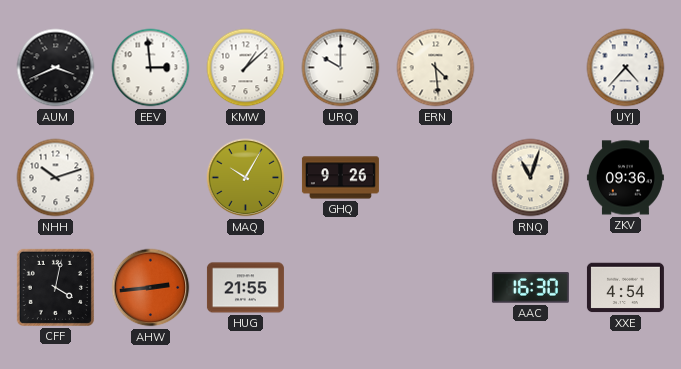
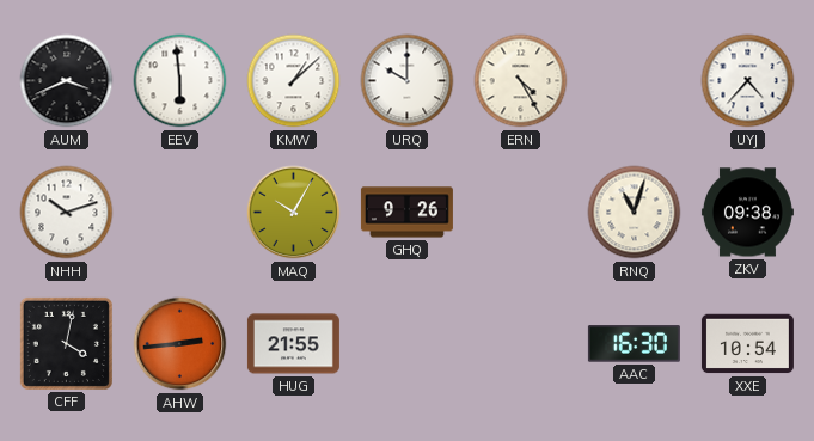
EEV: 2:59 -> 5:59
ERN: 4:29 -> 4:25
ZKV: 09:36 -> 09:38
XXE: 4:54 -> 10:54
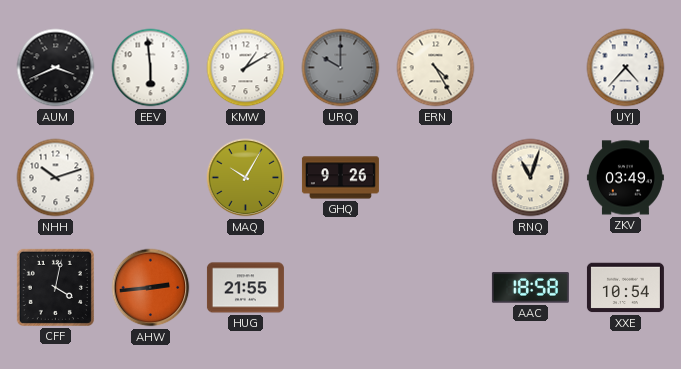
KMW: 1:08 -> 1:10
URQ dial: white -> grey
ZKV: 09:38 -> 03:49
AAC: 16:30 -> 18:58
